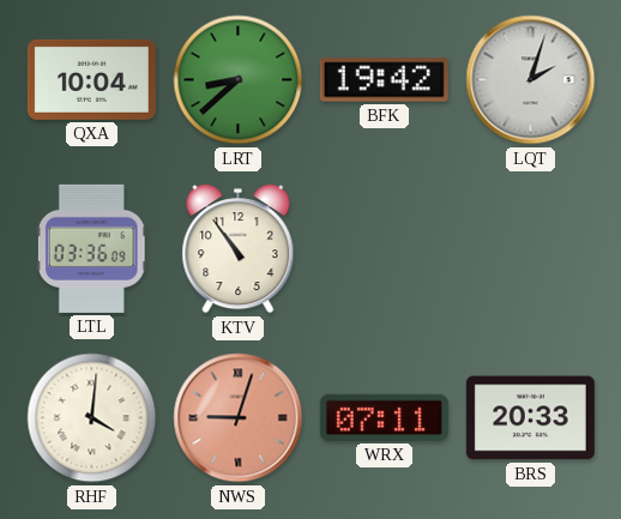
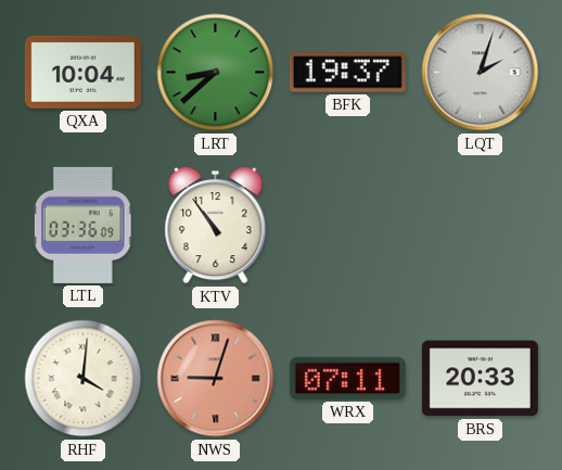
BFK: 19:42 -> 19:37
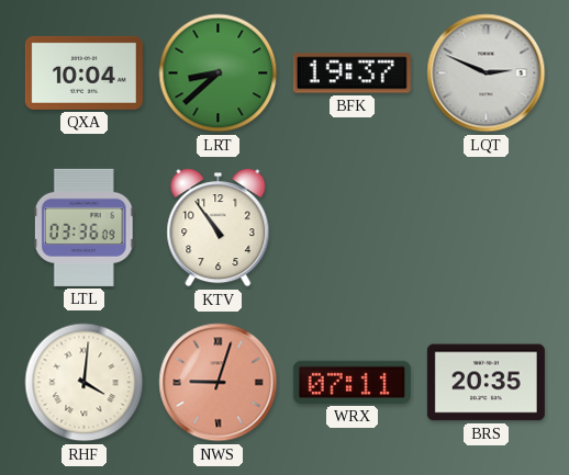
LQT: 2:03 -> 2:49
BRS: 20:33 -> 20:35
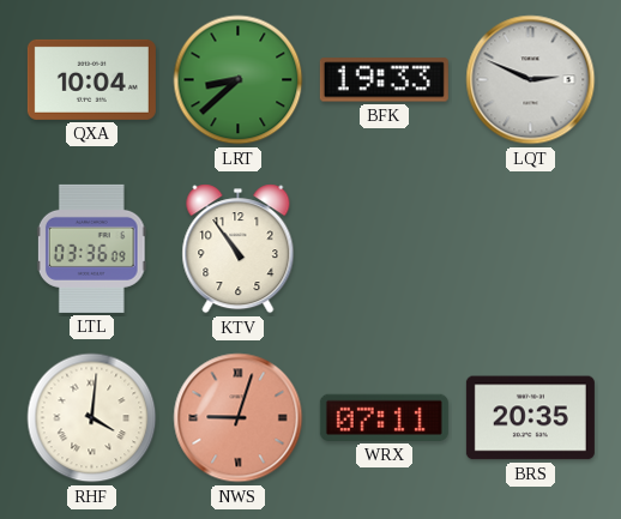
BFK: 19:37 -> 19:33
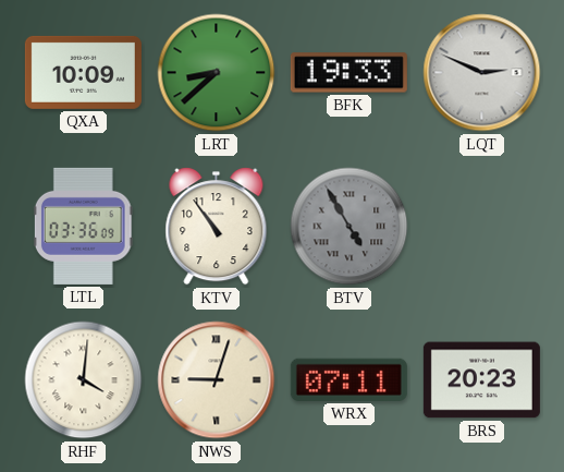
QXA: 10:04 -> 10:09
BTV: none -> 4:55
NWS dial: salmon -> cream
BRS: 20:35 -> 20:23
